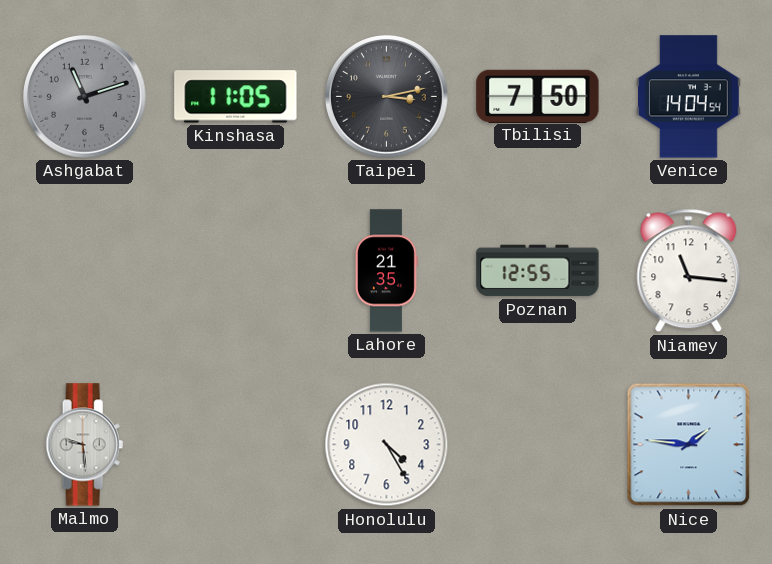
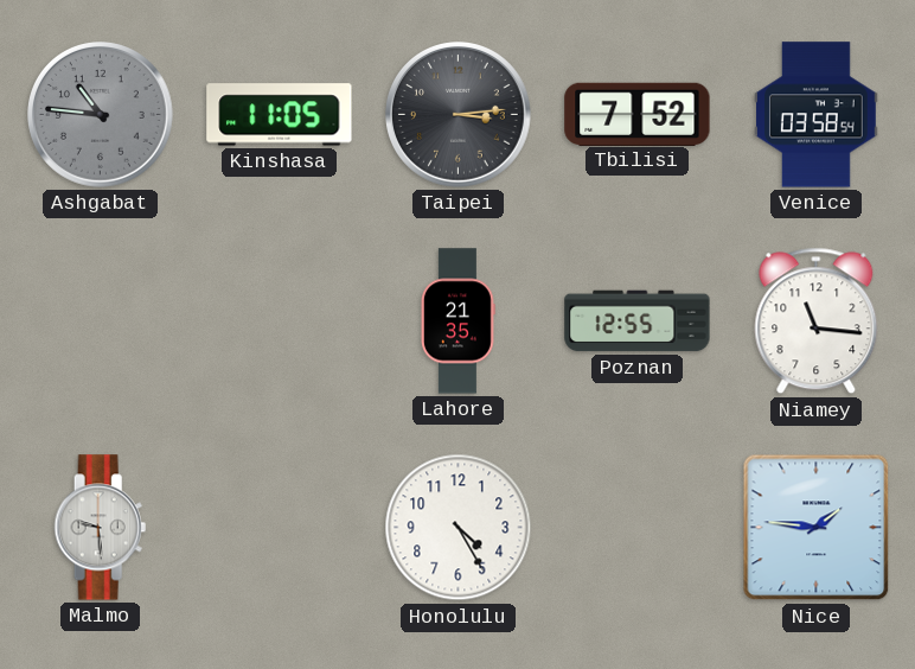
Ashgabat: 11:12 -> 10:46
Taipei: 3:13 -> 3:14
Tbilisi: 7:50 -> 7:52
Venice: 14:04 -> 03:58
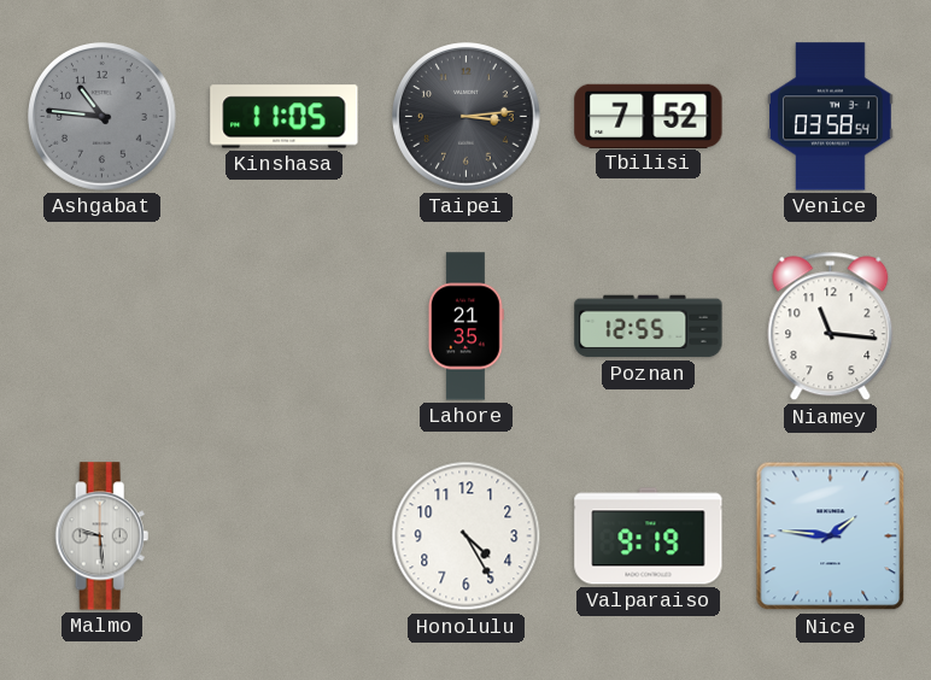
Valparaiso: none -> 9:19
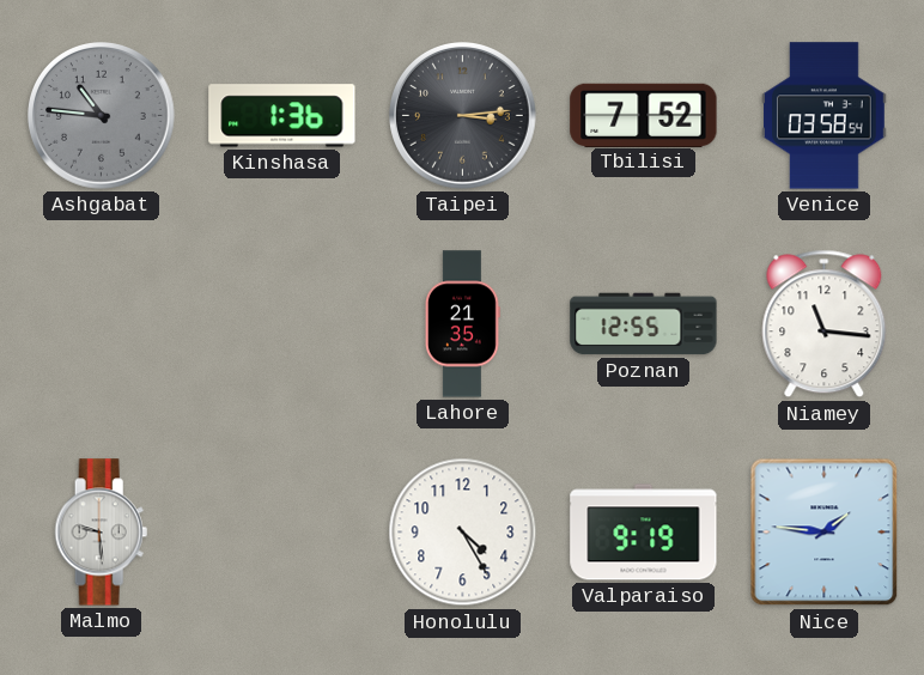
Kinshasa: 11:05 -> 1:36
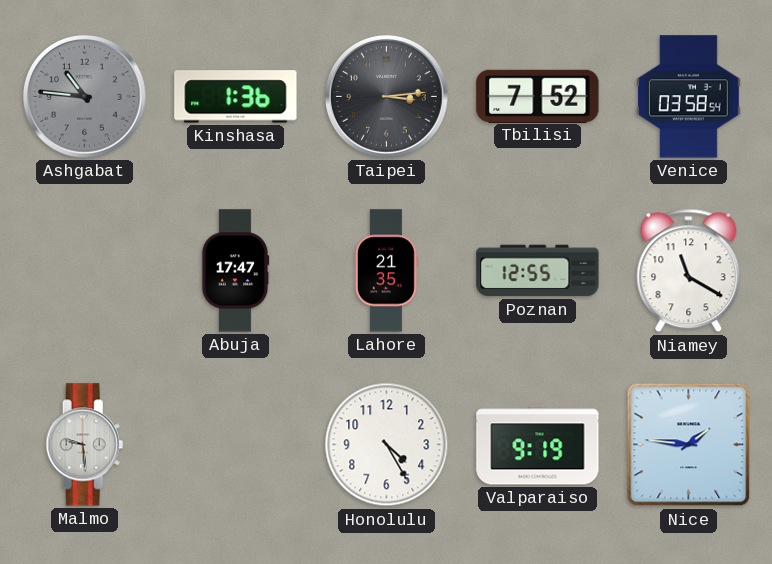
Abuja: none -> 17:47
Niamey: 11:16 -> 11:20
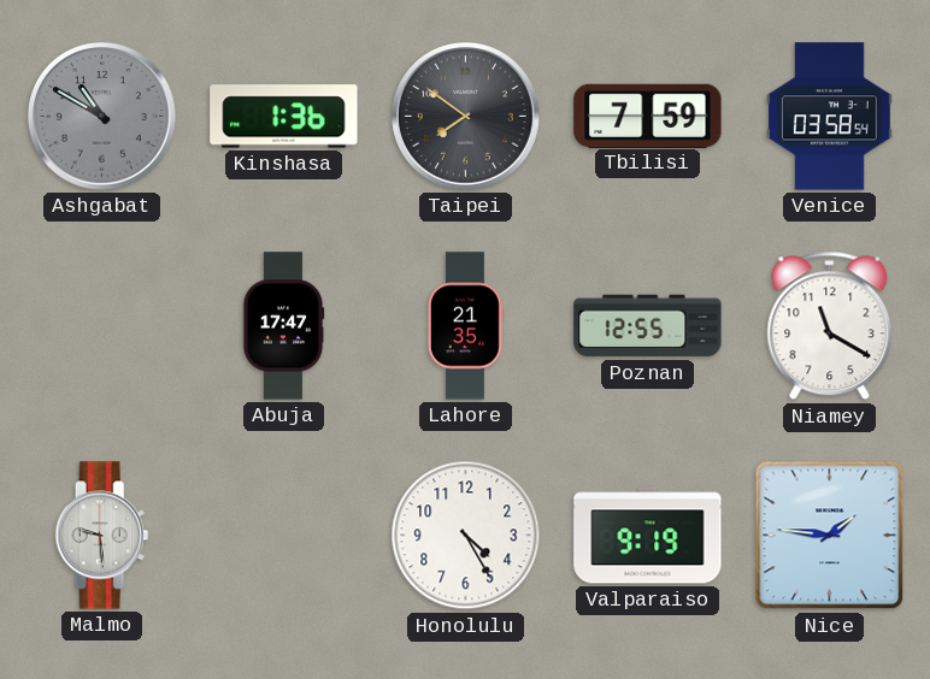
Ashgabat: 10:46 -> 10:50
Taipei: 3:14 -> 7:51
Tbilisi: 7:52 -> 7:59
